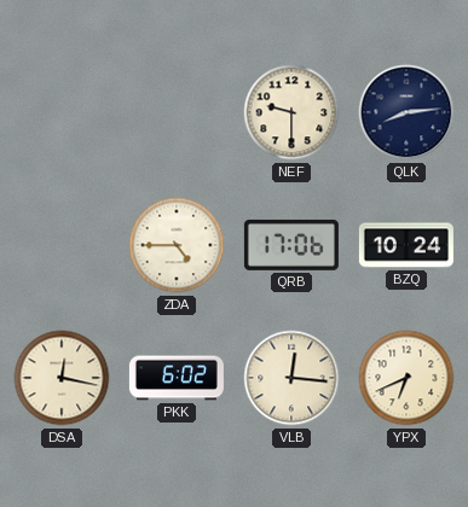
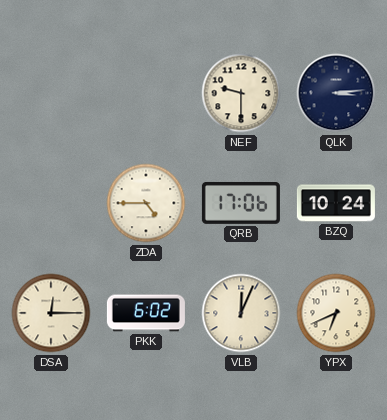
QLK: 8:14 -> 3:14
DSA: 12:17 -> 12:15
VLB: 12:16 -> 12:04
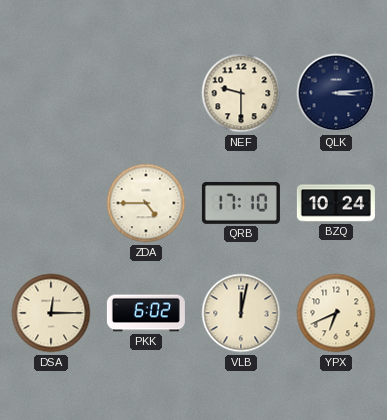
QRB: 17:06 -> 17:10
VLB: 12:04 -> 12:02
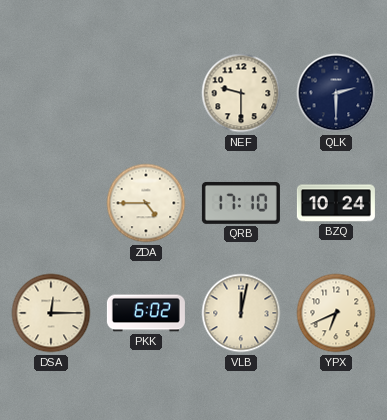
QLK: 3:14 -> 2:30
